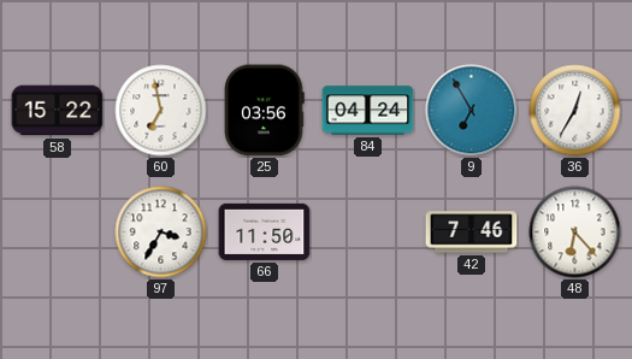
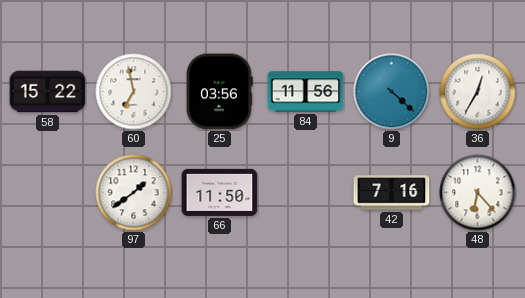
84: 04:24 -> 11:56
9: 6:55 -> 4:22
97: 3:35 -> 1:39
42: 7:46 -> 7:16
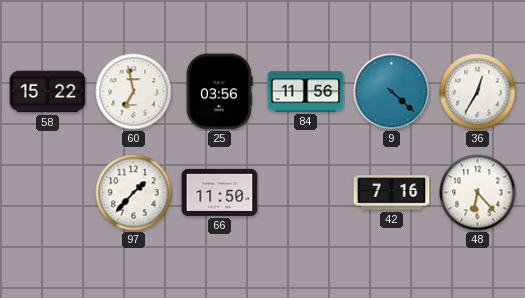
97: 1:39 -> 1:37
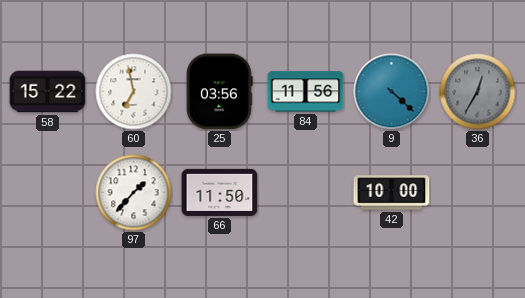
36 dial: white -> grey
42: 7:16 -> 10:00
48: 6:23 -> none
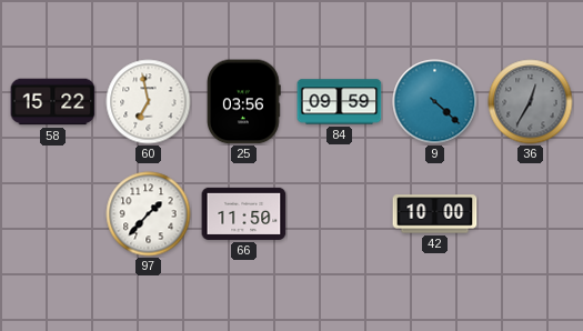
84: 11:56 -> 09:59
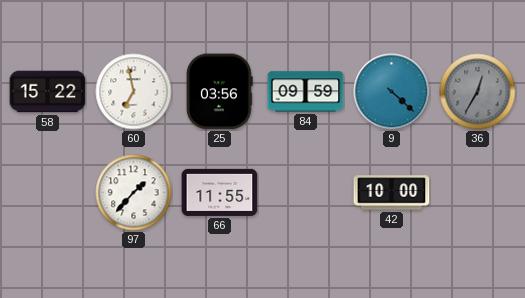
66: 11:50 -> 11:55
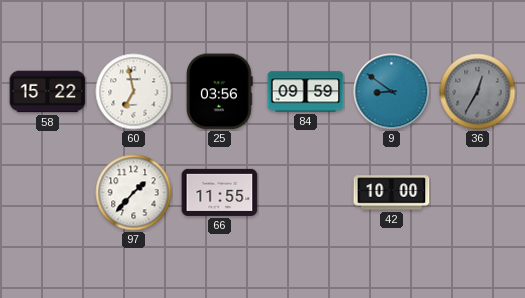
9: 4:22 -> 8:51
